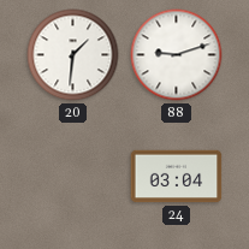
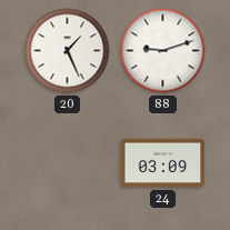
20: 1:31 -> 1:26
24: 03:04 -> 03:09
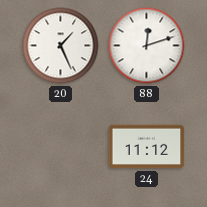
88: 9:12 -> 12:12
24: 03:09 -> 11:12
